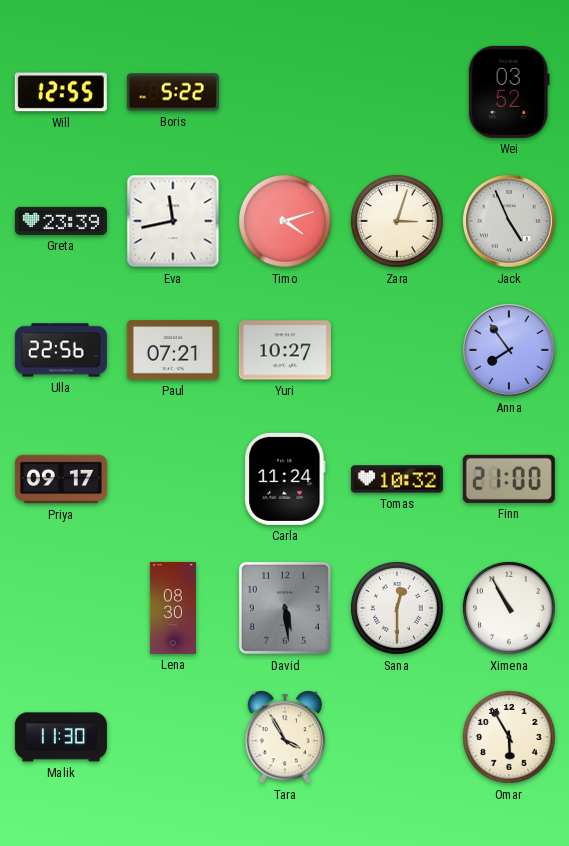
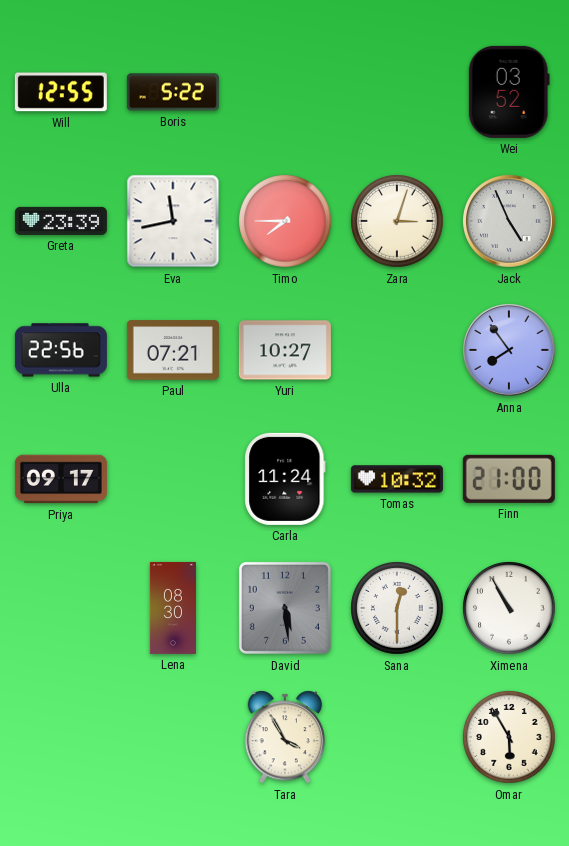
Timo: 4:12 -> 7:45
Malik: 11:30 -> none
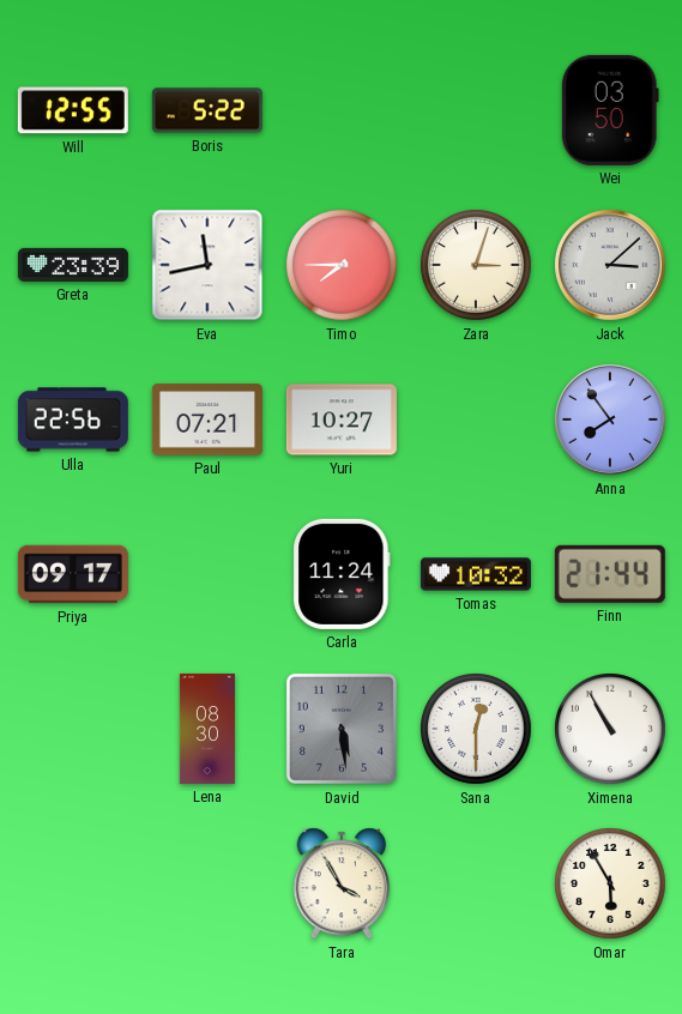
Wei: 03:52 -> 03:50
Jack: 4:56 -> 3:08
Finn: 21:00 -> 21:44
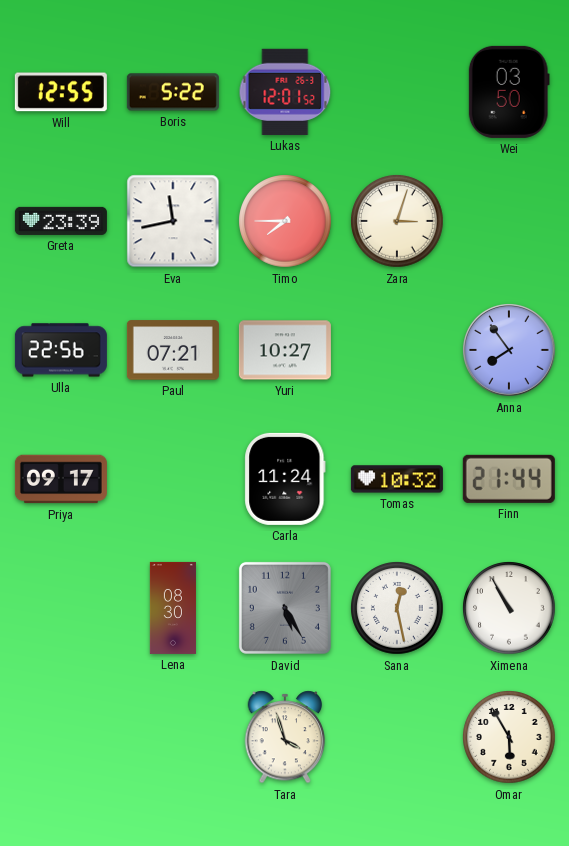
Lukas: none -> 12:01
Jack: 3:08 -> none
David: 5:29 -> 5:25
Sana: 12:30 -> 12:28
Tara: 3:55 -> 3:57
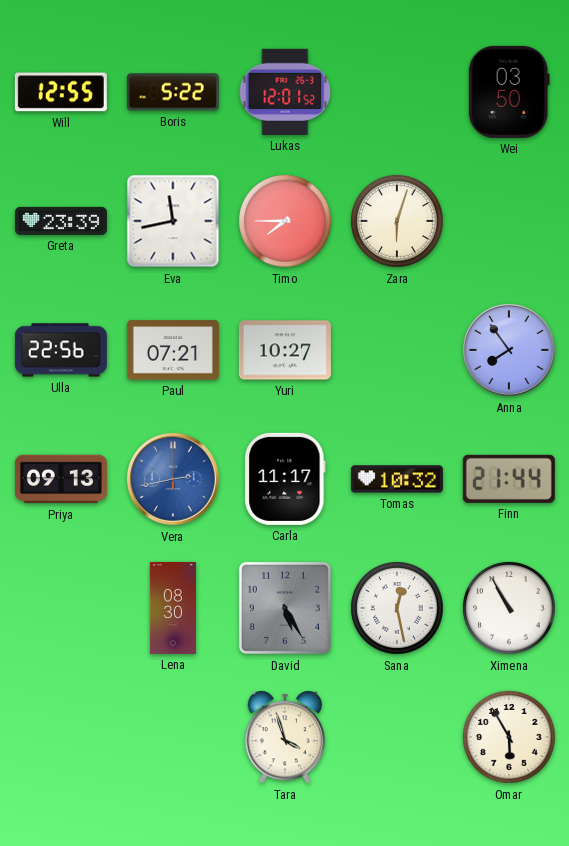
Zara: 3:03 -> 6:03
Priya: 09:17 -> 09:13
Vera: none -> 2:43
Carla: 11:24 -> 11:17
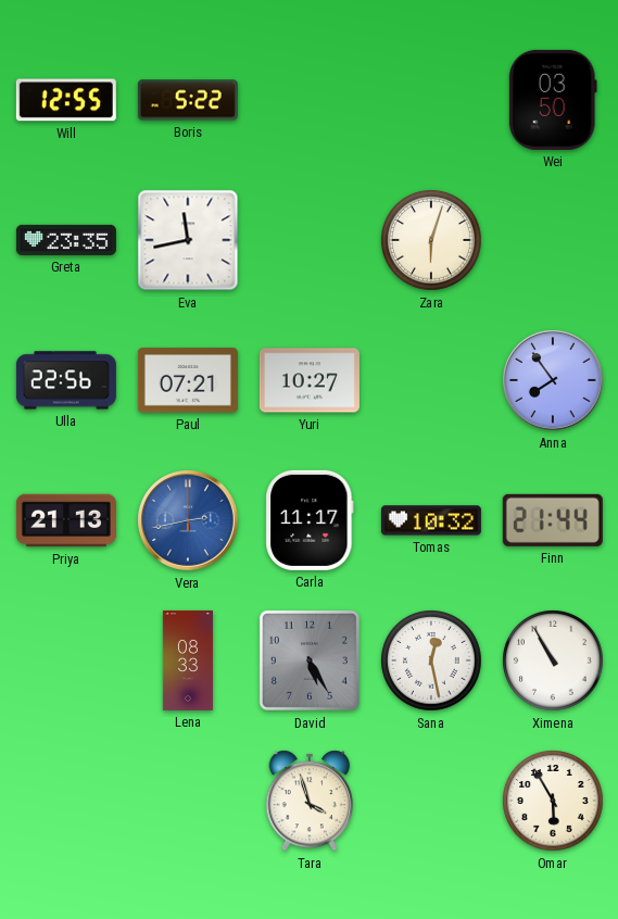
Lukas: 12:01 -> none
Greta: 23:39 -> 23:35
Timo: 7:45 -> none
Priya: 09:13 -> 21:13
Lena: 08:30 -> 08:33
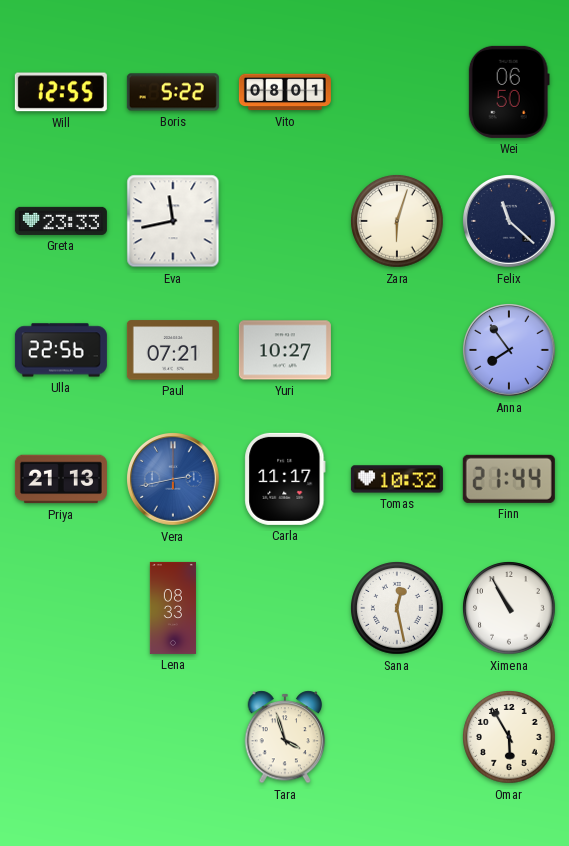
Vito: none -> 08:01
Wei: 03:50 -> 06:50
Greta: 23:35 -> 23:33
Felix: none -> 11:22
David: 5:25 -> none
